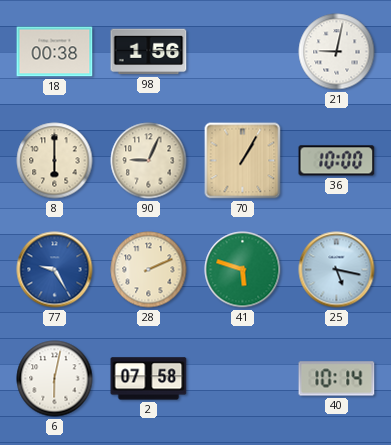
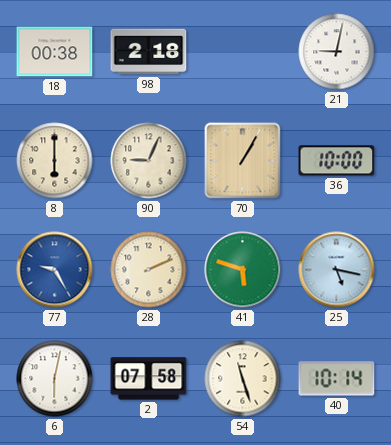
98: 1:56 -> 2:18
54: none -> 11:27
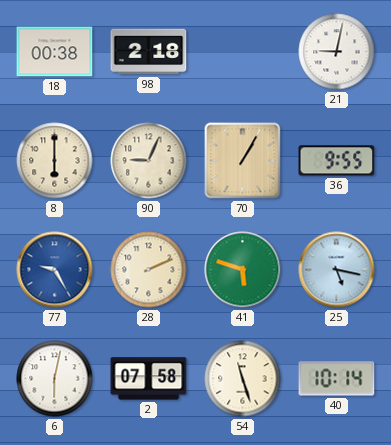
36: 10:00 -> 9:55
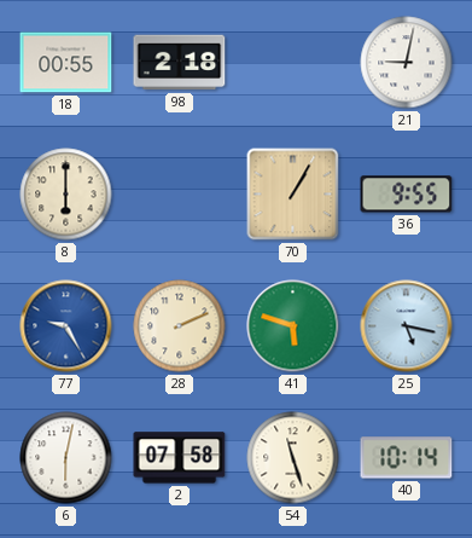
18: 00:38 -> 00:55
90: 9:04 -> none
